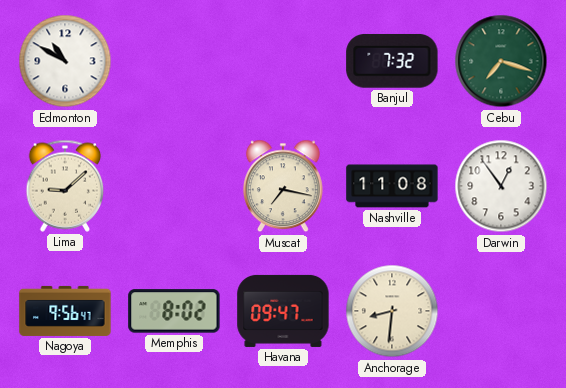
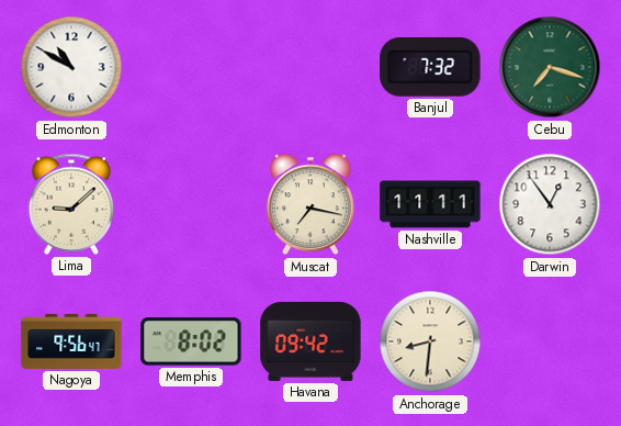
Nashville: 11:08 -> 11:11
Havana: 09:47 -> 09:42
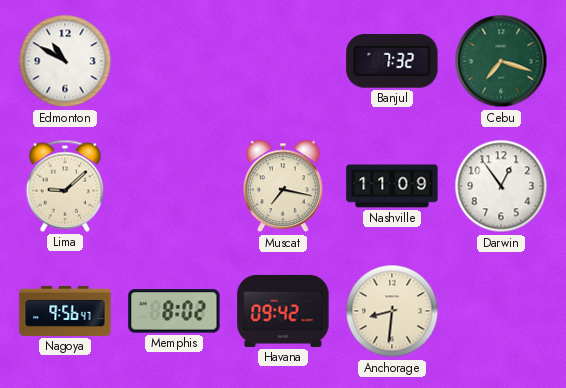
Nashville: 11:11 -> 11:09
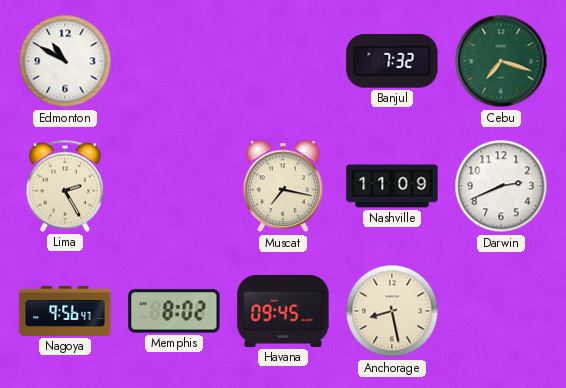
Lima: 9:08 -> 2:25
Darwin: 12:54 -> 2:41
Havana: 09:42 -> 09:45
Anchorage: 8:31 -> 8:28
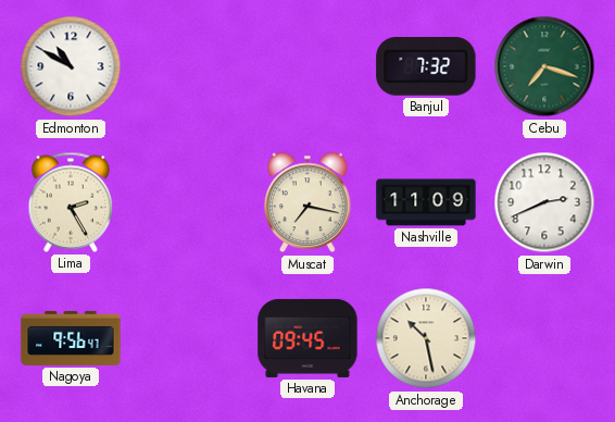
Memphis: 8:02 -> none
Anchorage: 8:28 -> 10:28
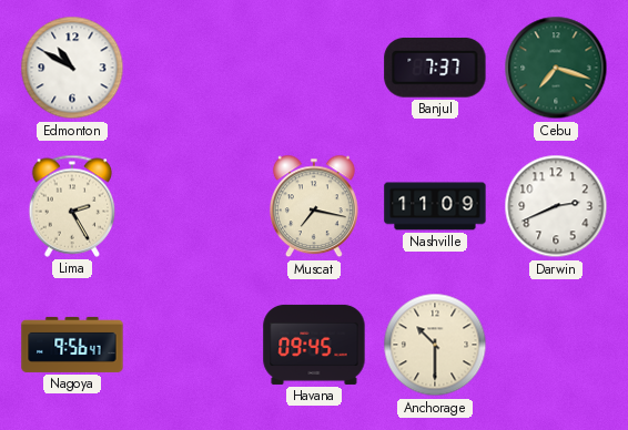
Banjul: 7:32 -> 7:37
Anchorage: 10:28 -> 10:30
